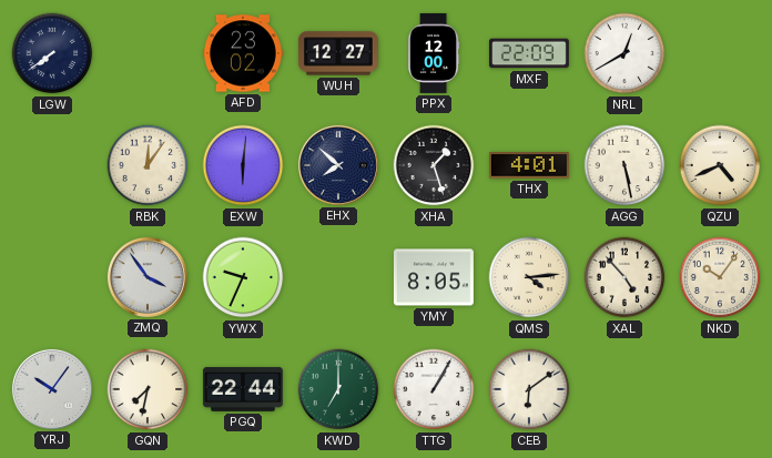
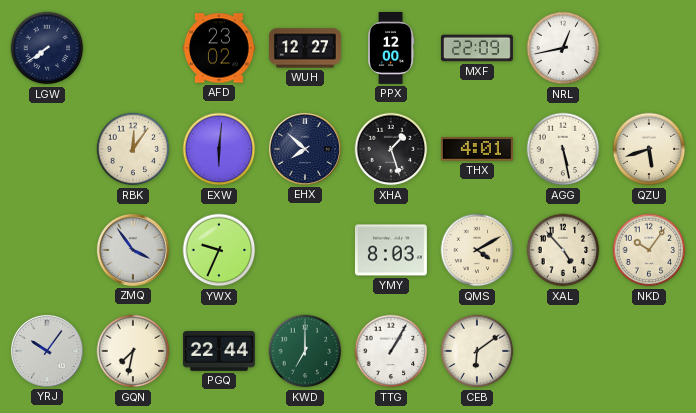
NRL: 12:40 -> 12:43
QZU: 4:41 -> 5:42
YMY: 8:05 -> 8:03
QMS: 4:14 -> 4:10
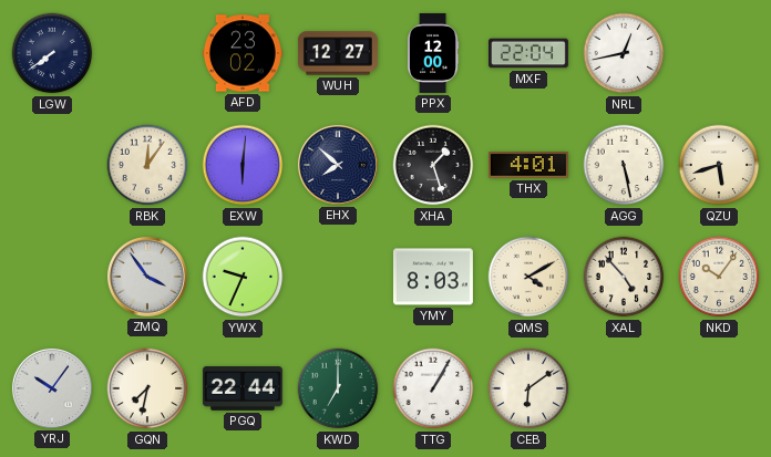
MXF: 22:09 -> 22:04
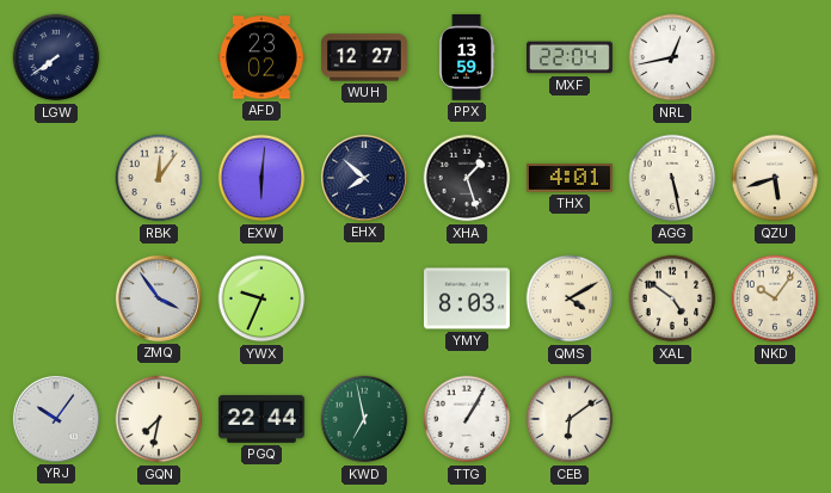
PPX: 12:00 -> 13:59
XAL: 4:53 -> 4:51
KWD: 7:00 -> 6:58
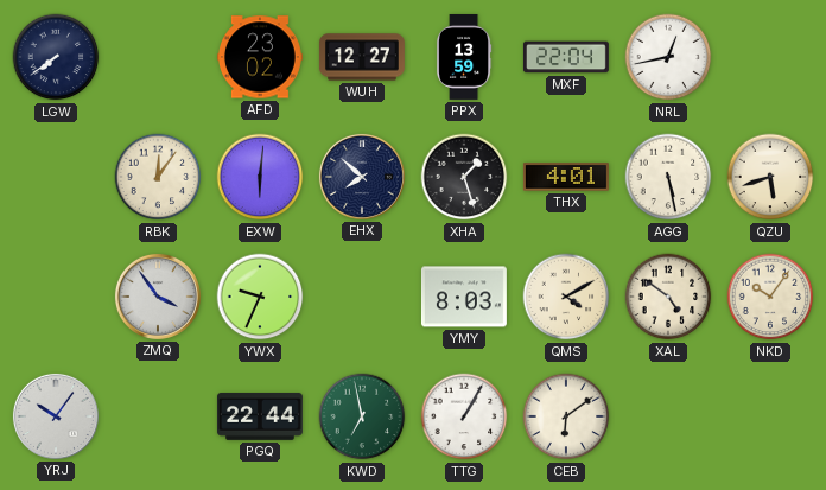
GQN: 7:32 -> none
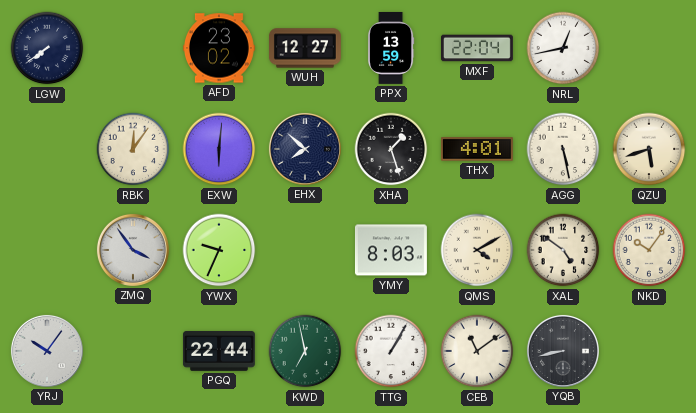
CEB: 6:09 -> 11:09
YQB: none -> 8:43
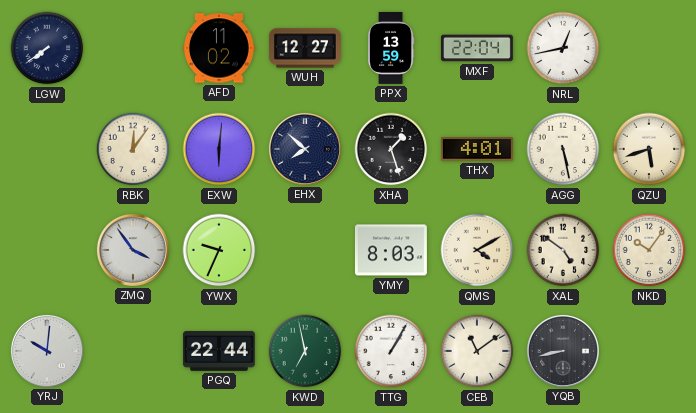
AFD: 23:02 -> 11:02
YRJ: 10:06 -> 10:01
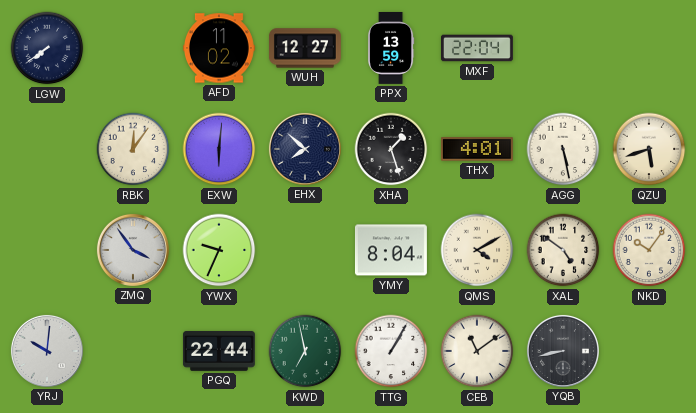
NRL: 12:43 -> none
YMY: 8:03 -> 8:04
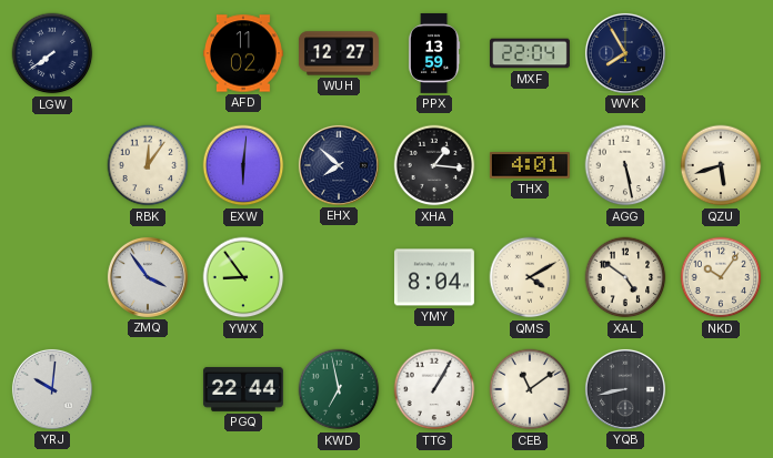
WVK: none -> 7:55
XHA: 1:27 -> 1:16
YWX: 9:34 -> 8:54
